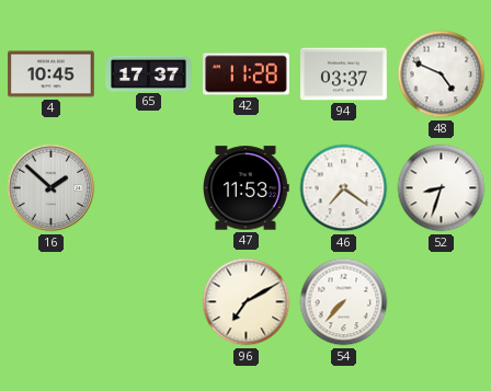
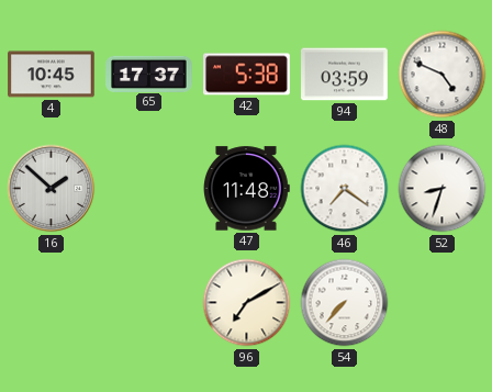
42: 11:28 -> 5:38
94: 03:37 -> 03:59
47: 11:53 -> 11:48
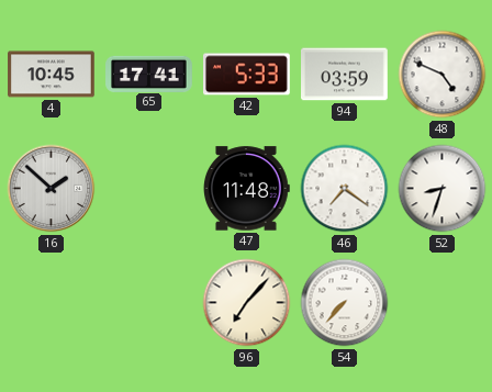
65: 17:37 -> 17:41
42: 5:38 -> 5:33
96: 7:10 -> 7:07
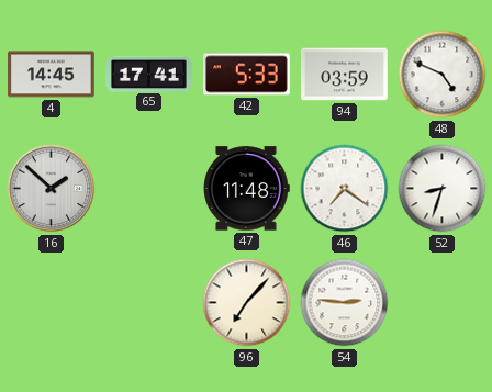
4: 10:45 -> 14:45
54: 7:37 -> 2:46
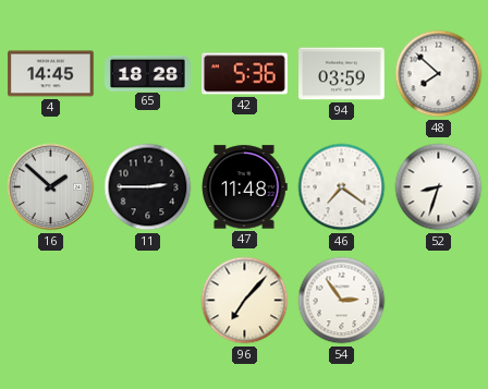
65: 17:41 -> 18:28
42: 5:33 -> 5:36
48: 4:49 -> 7:52
11: none -> 2:45
54: 2:46 -> 2:54
